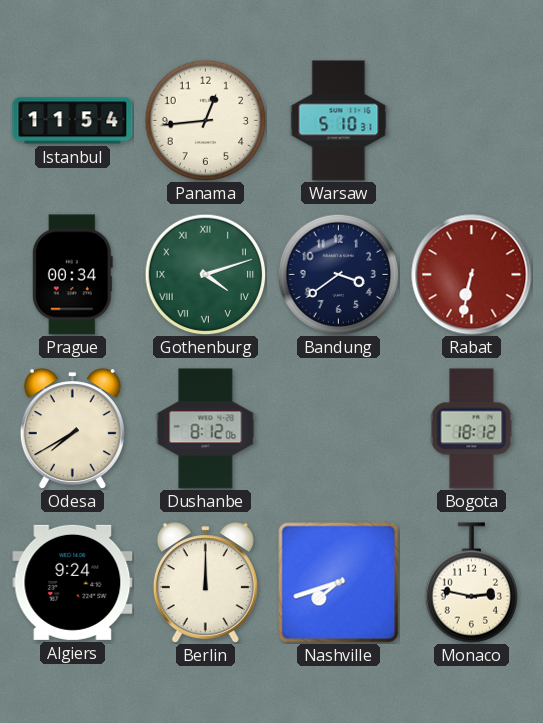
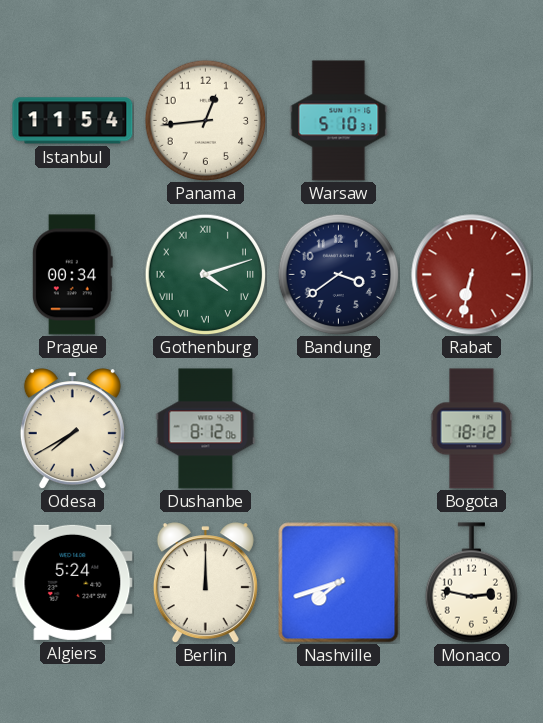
Algiers: 9:24 -> 5:24
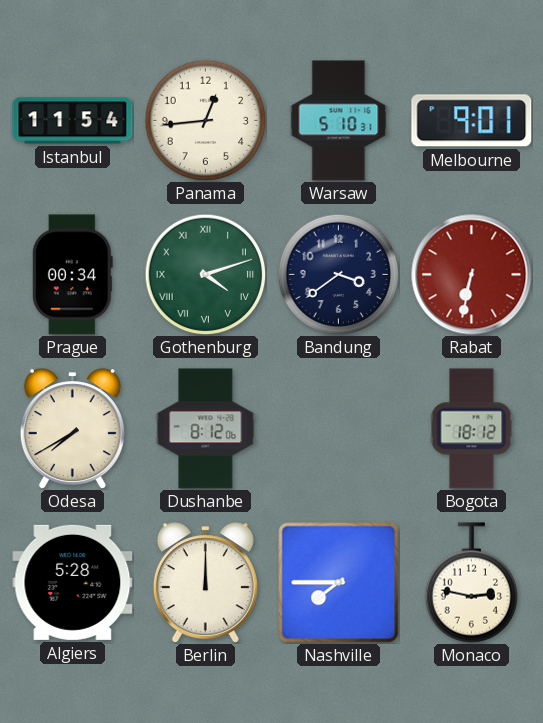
Melbourne: none -> 9:01
Algiers: 5:24 -> 5:28
Nashville: 7:42 -> 7:45
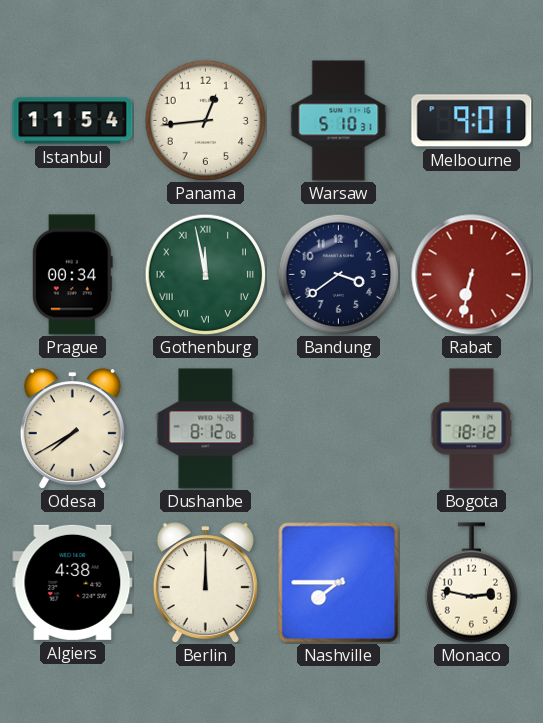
Gothenburg: 4:12 -> 11:58
Algiers: 5:28 -> 4:38
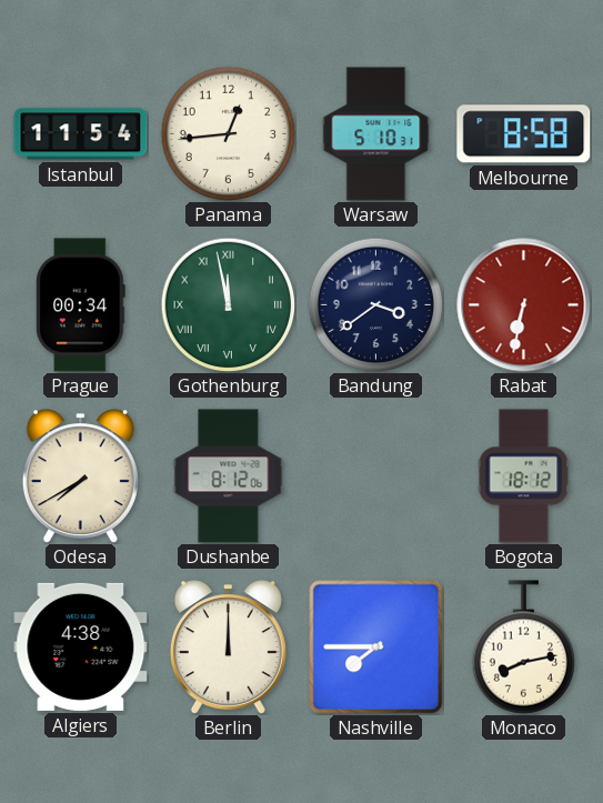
Melbourne: 9:01 -> 8:58
Monaco: 2:47 -> 8:13
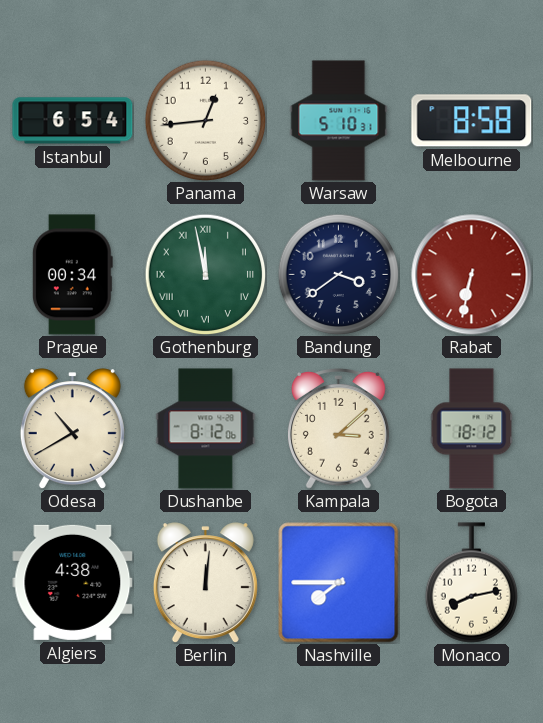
Istanbul: 11:54 -> 6:54
Odesa: 7:40 -> 10:40
Kampala: none -> 3:08
Berlin: 12:00 -> 12:01
